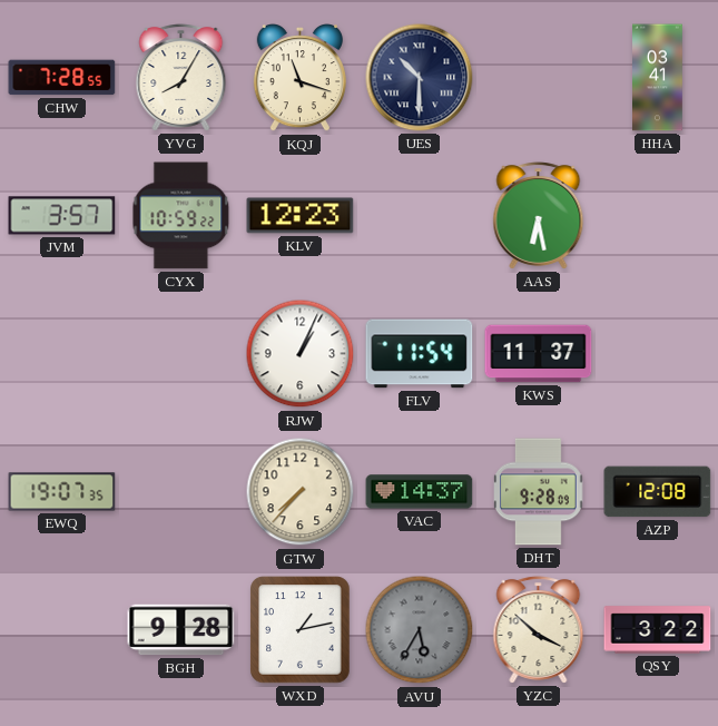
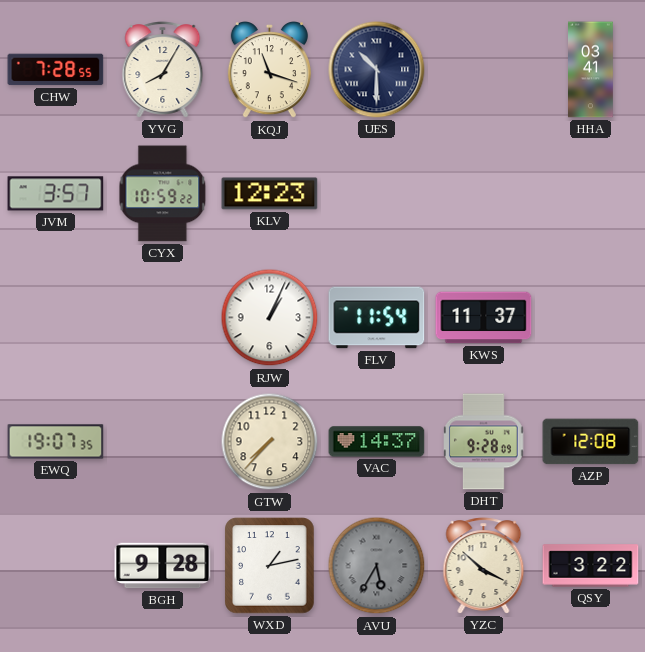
AAS: 6:28 -> none
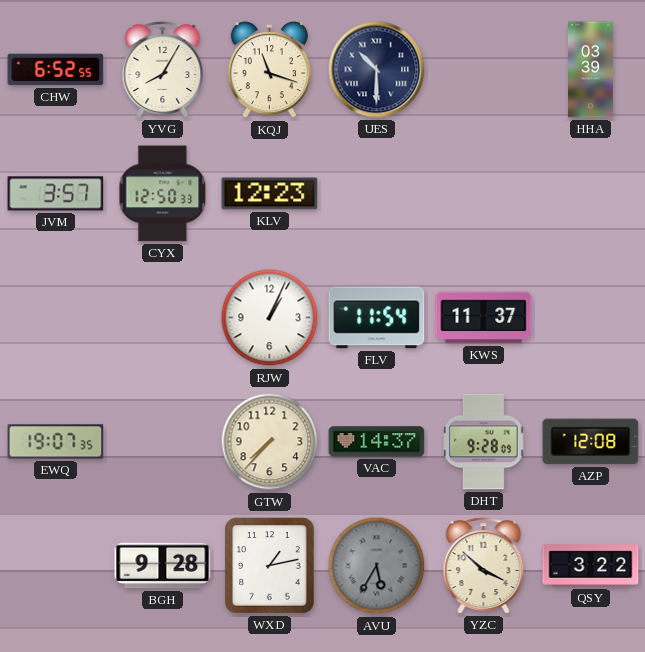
CHW: 7:28 -> 6:52
HHA: 03:41 -> 03:39
CYX: 10:59 -> 12:50
